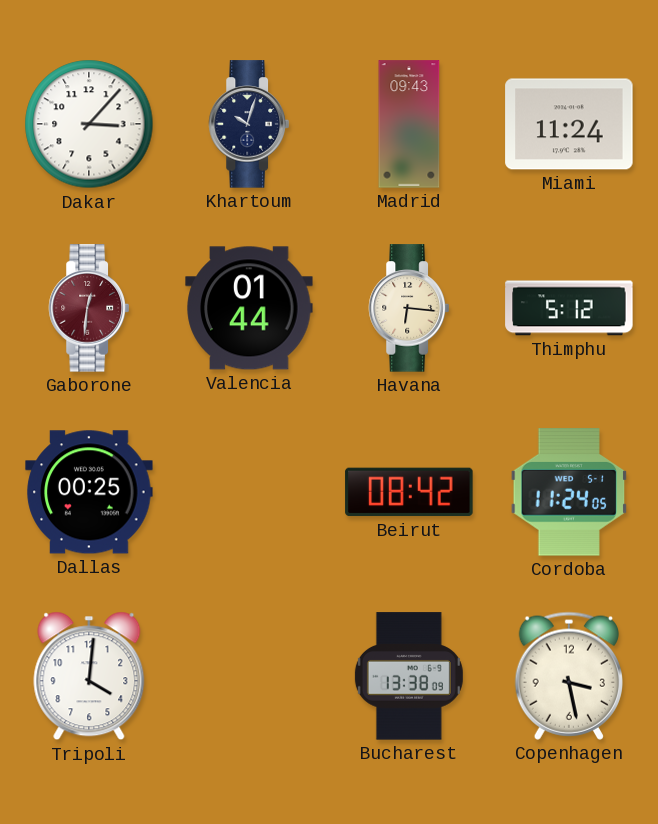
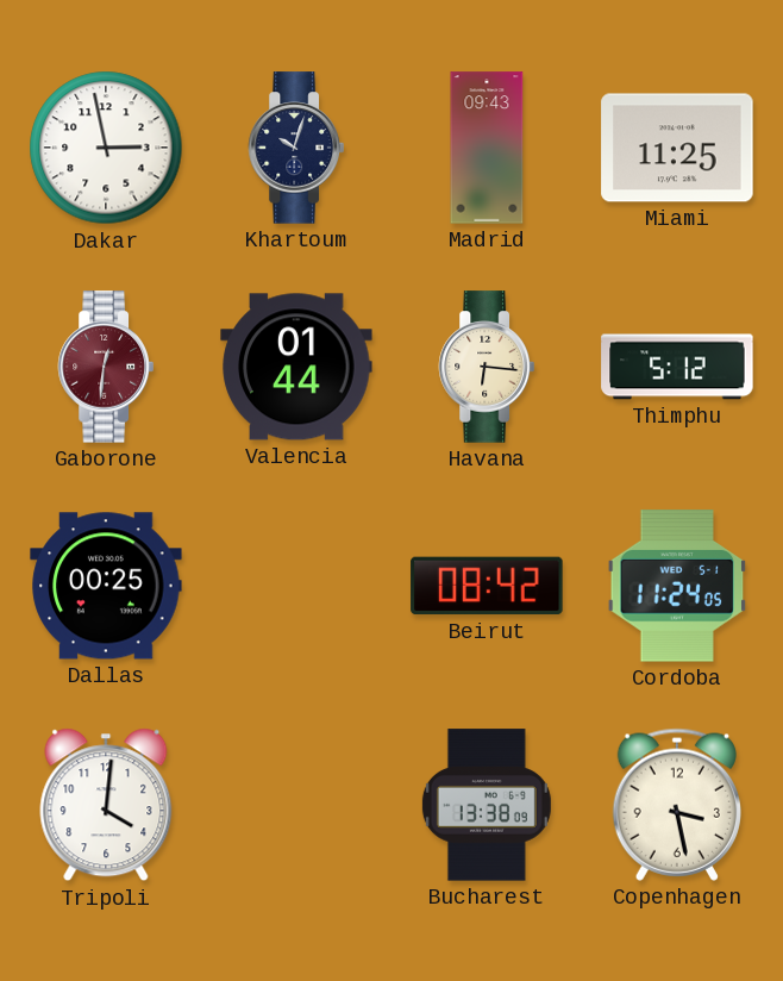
Dakar: 3:07 -> 2:58
Miami: 11:24 -> 11:25
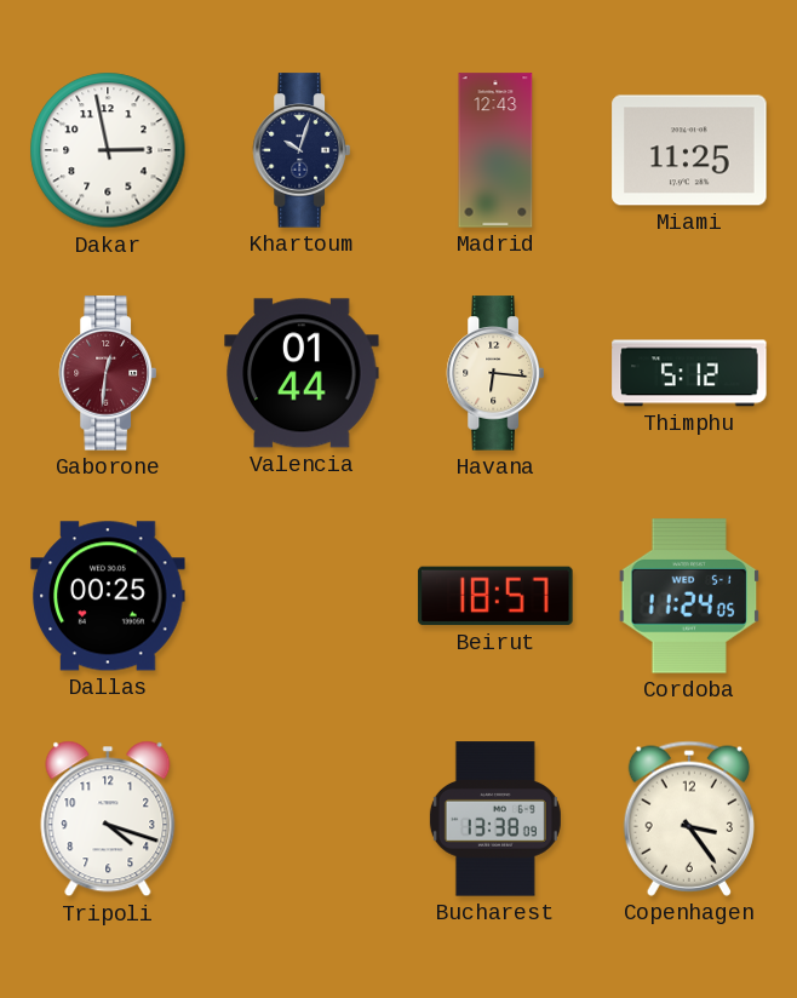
Madrid: 09:43 -> 12:43
Beirut: 08:42 -> 18:57
Tripoli: 4:01 -> 4:18
Copenhagen: 3:28 -> 3:24
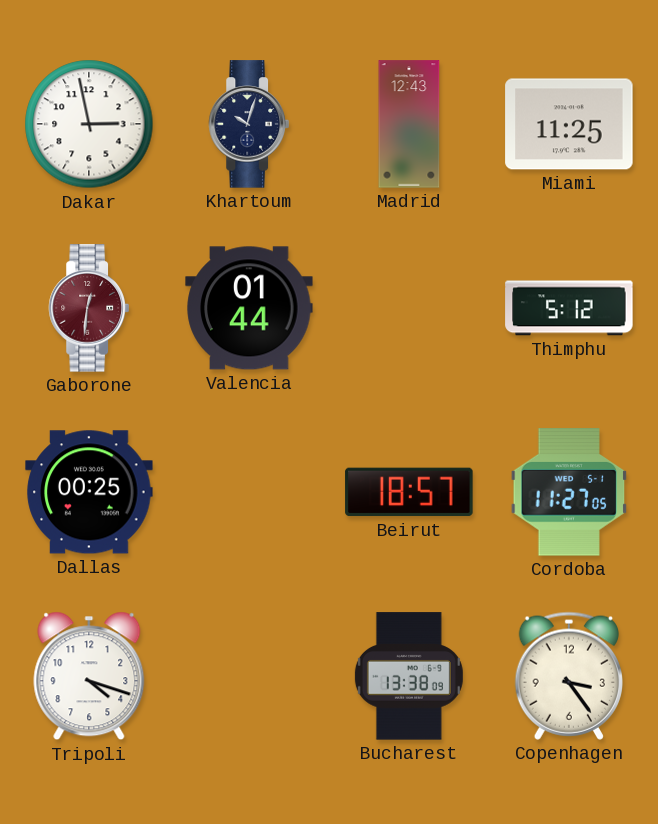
Havana: 6:16 -> none
Cordoba: 11:24 -> 11:27
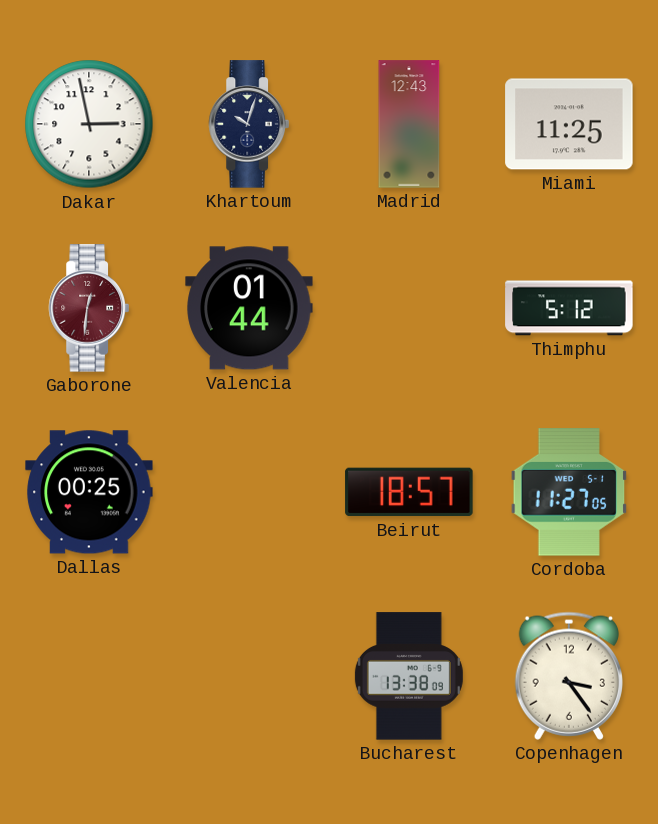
Tripoli: 4:18 -> none
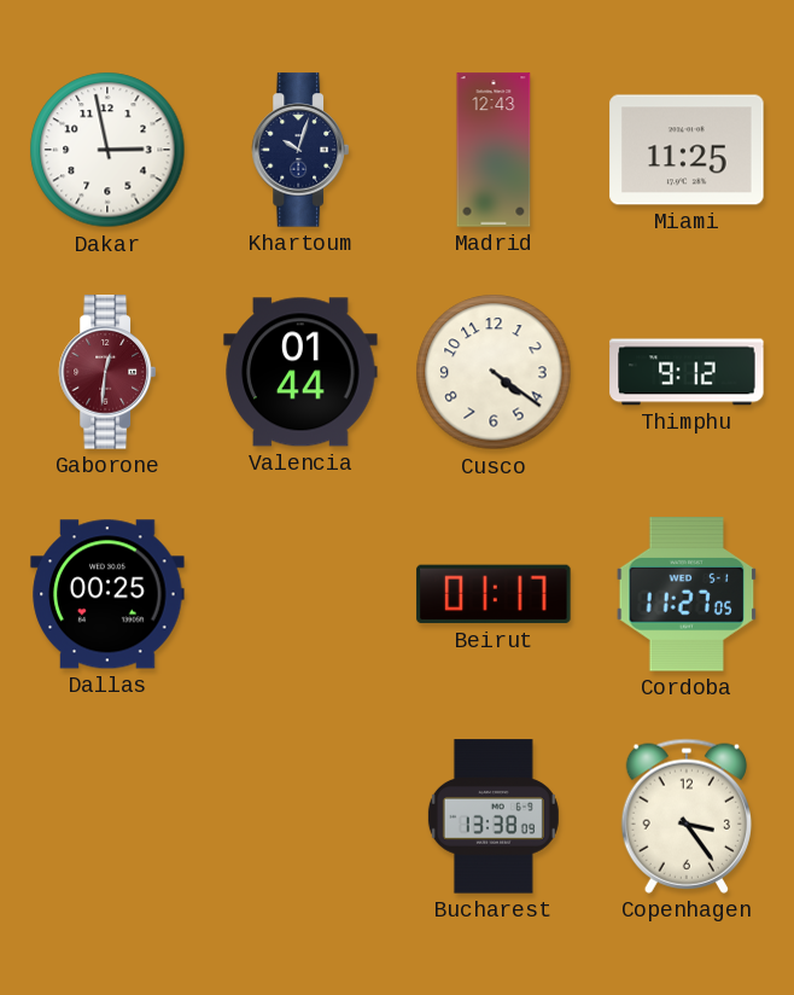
Cusco: none -> 4:21
Thimphu: 5:12 -> 9:12
Beirut: 18:57 -> 01:17
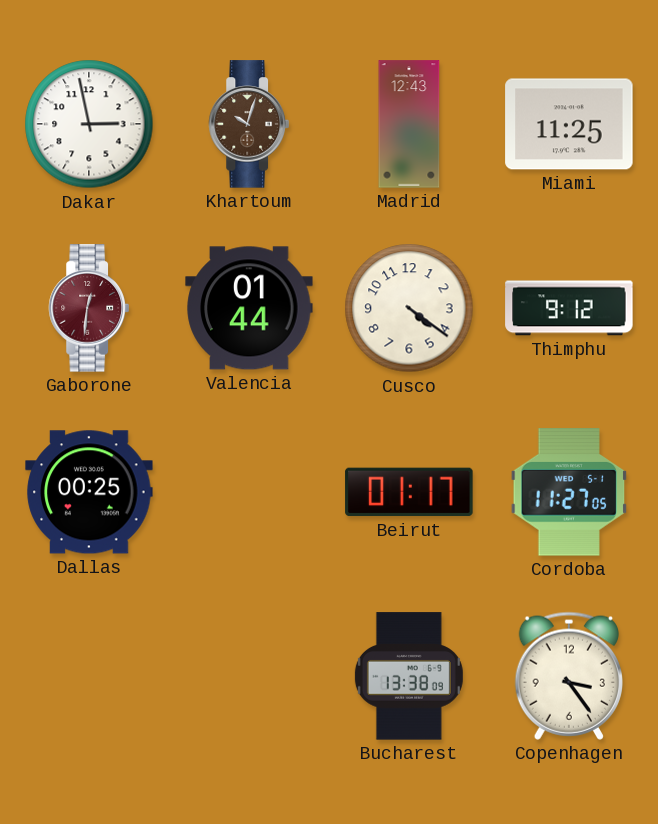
Khartoum dial: navy -> brown
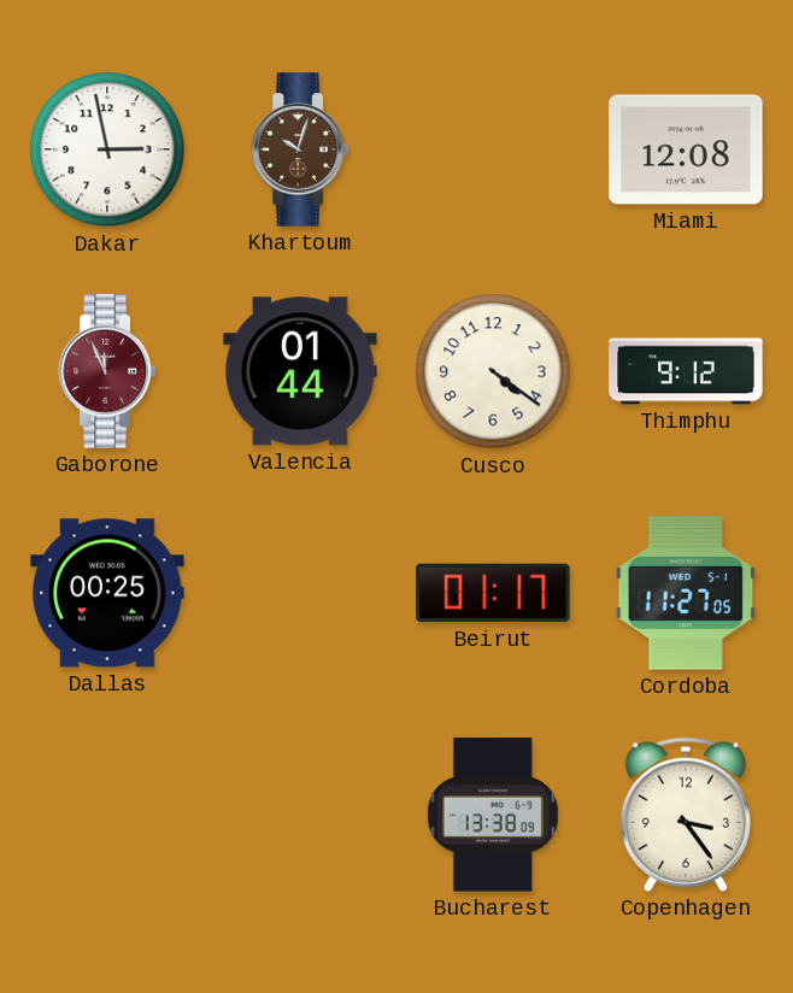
Madrid: 12:43 -> none
Miami: 11:25 -> 12:08
Gaborone: 12:31 -> 11:56
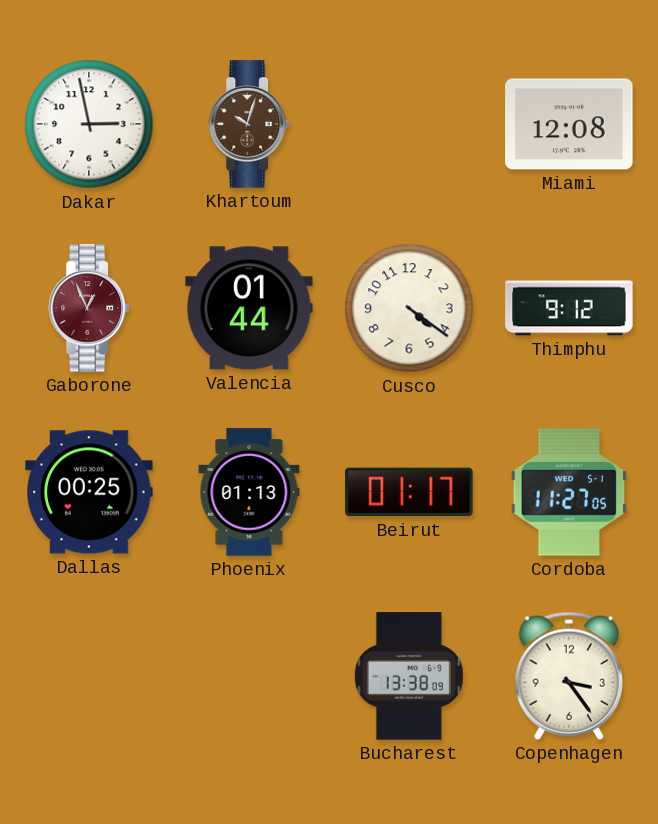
Gaborone: 11:56 -> 12:56
Phoenix: none -> 01:13
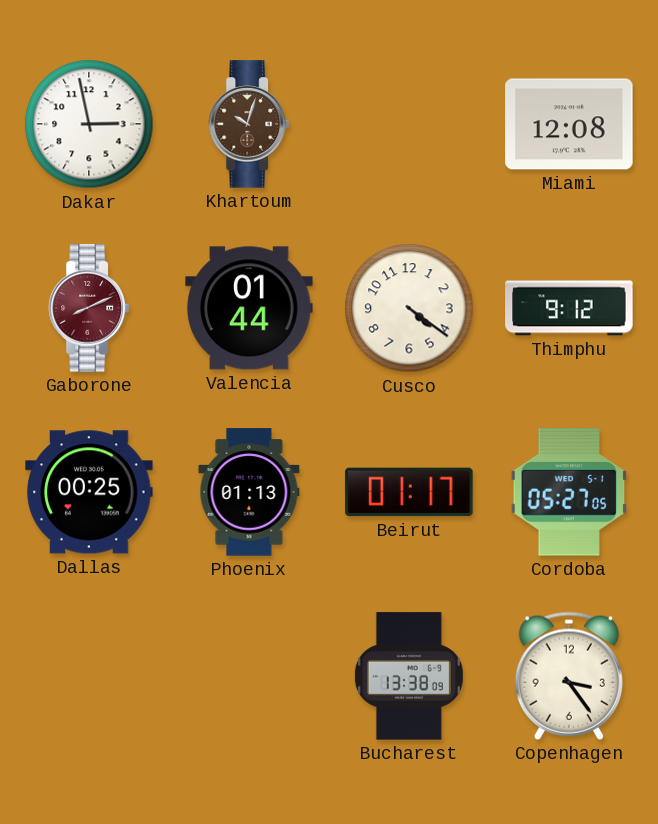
Gaborone: 12:56 -> 8:11
Cordoba: 11:27 -> 05:27
